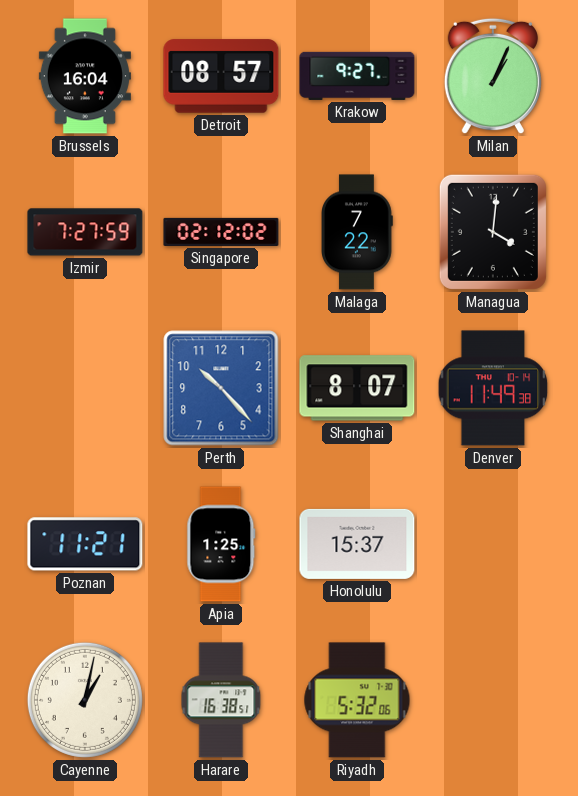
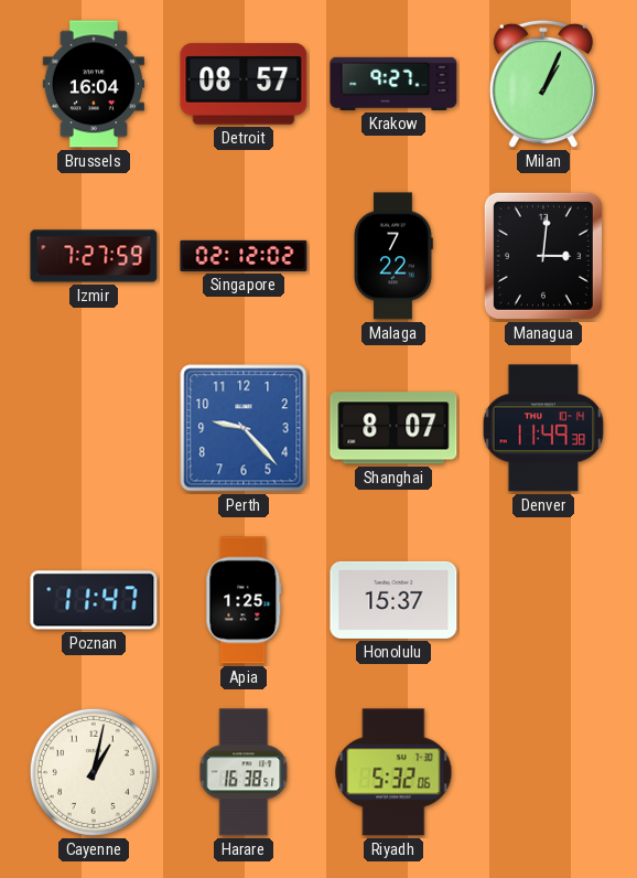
Managua: 4:01 -> 3:01
Perth: 10:23 -> 9:23
Poznan: 11:21 -> 11:47
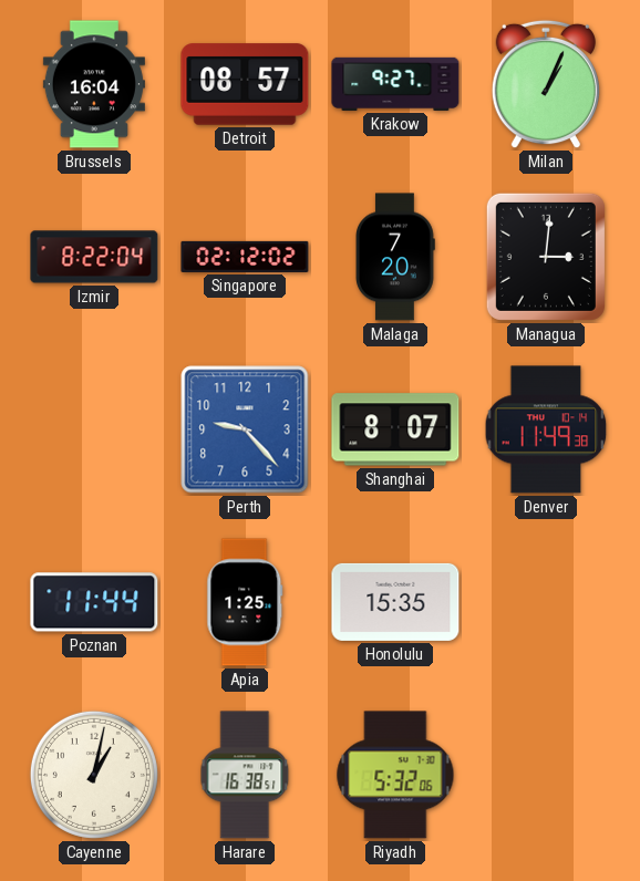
Izmir: 7:27 -> 8:22
Malaga: 7:22 -> 7:20
Poznan: 11:47 -> 11:44
Honolulu: 15:37 -> 15:35
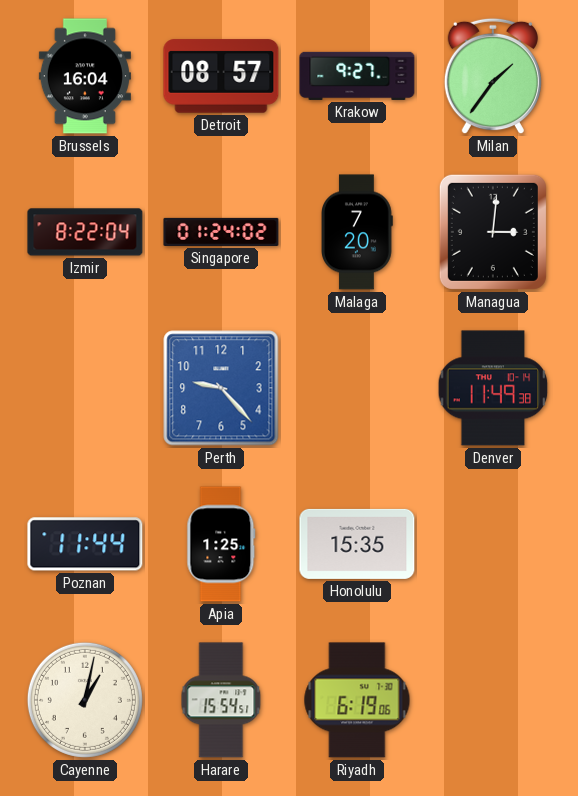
Milan: 1:04 -> 1:36
Singapore: 02:12 -> 01:24
Shanghai: 8:07 -> none
Harare: 16:38 -> 15:54
Riyadh: 5:32 -> 6:19
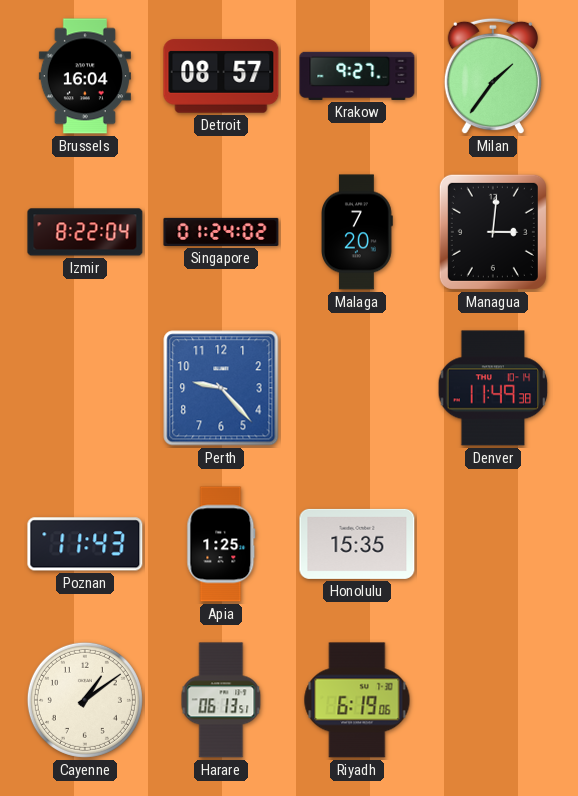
Poznan: 11:44 -> 11:43
Cayenne: 1:02 -> 1:09
Harare: 15:54 -> 06:13
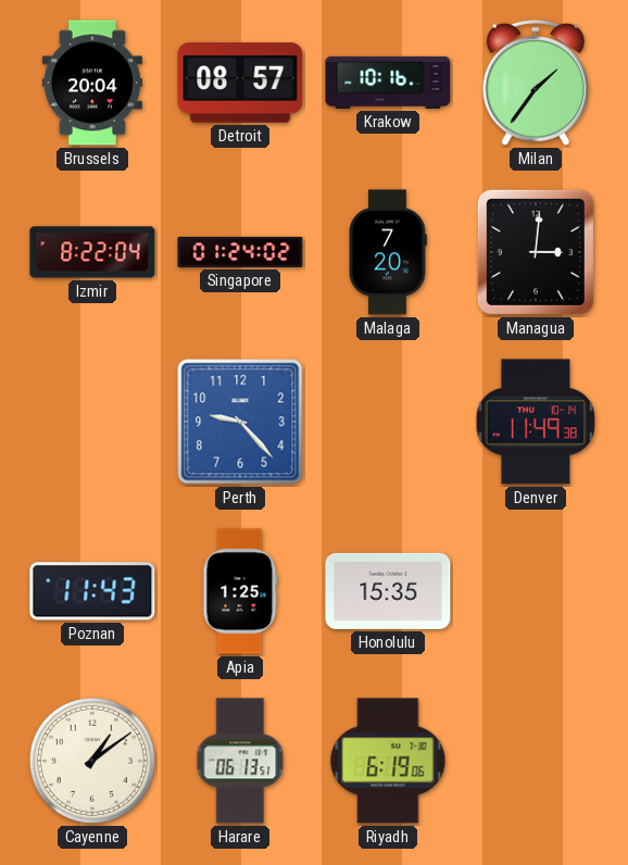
Brussels: 16:04 -> 20:04
Krakow: 9:27 -> 10:16
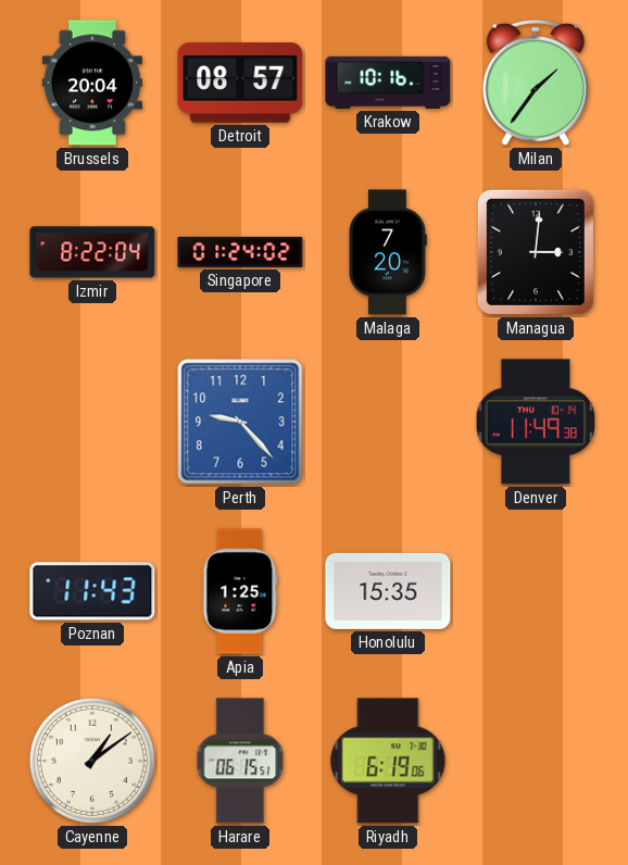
Harare: 06:13 -> 06:15
